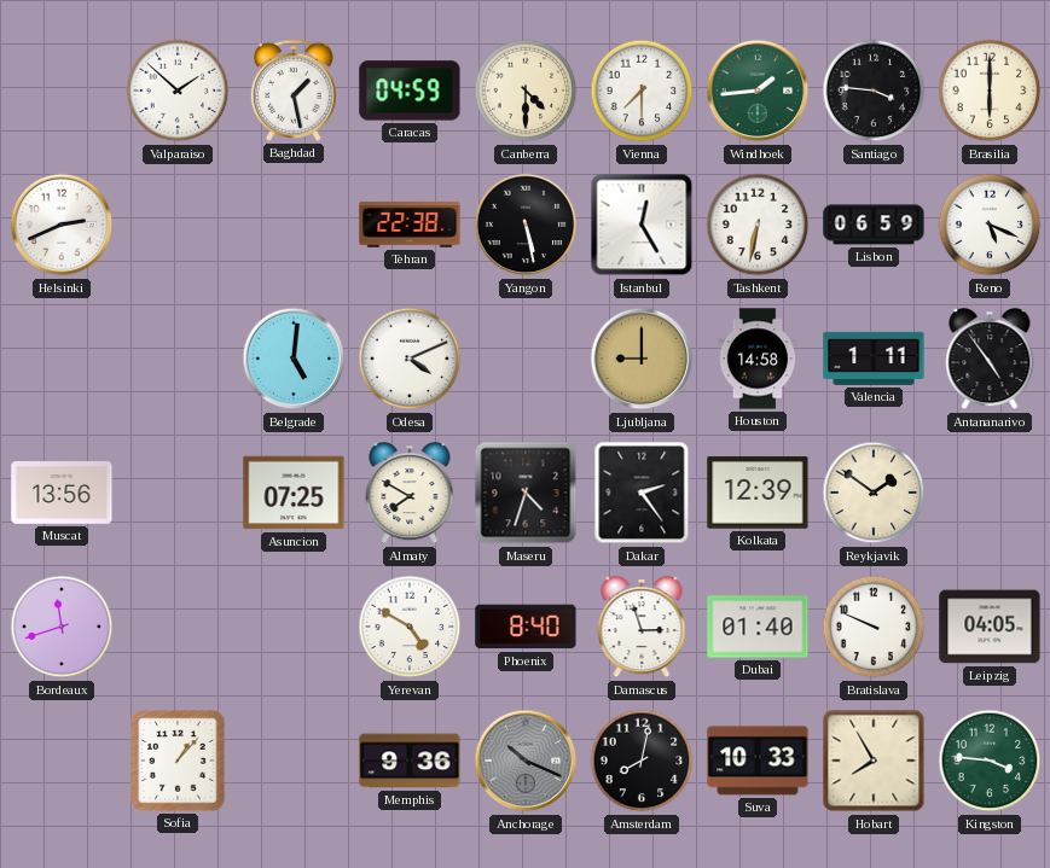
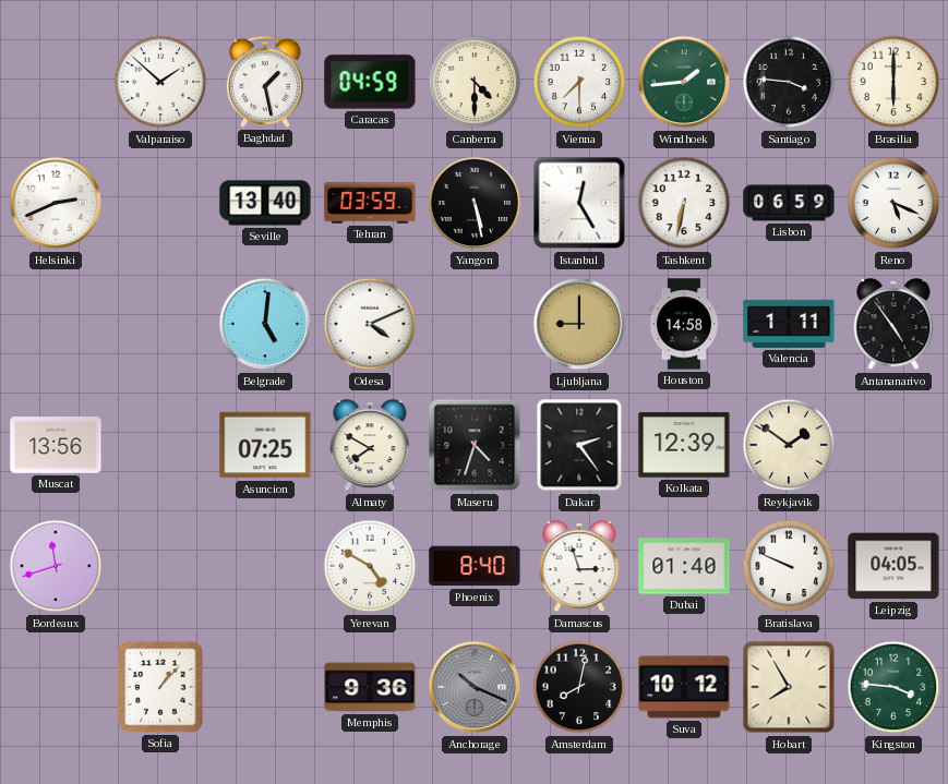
Seville: none -> 13:40
Tehran: 22:38 -> 03:59
Suva: 10:33 -> 10:12
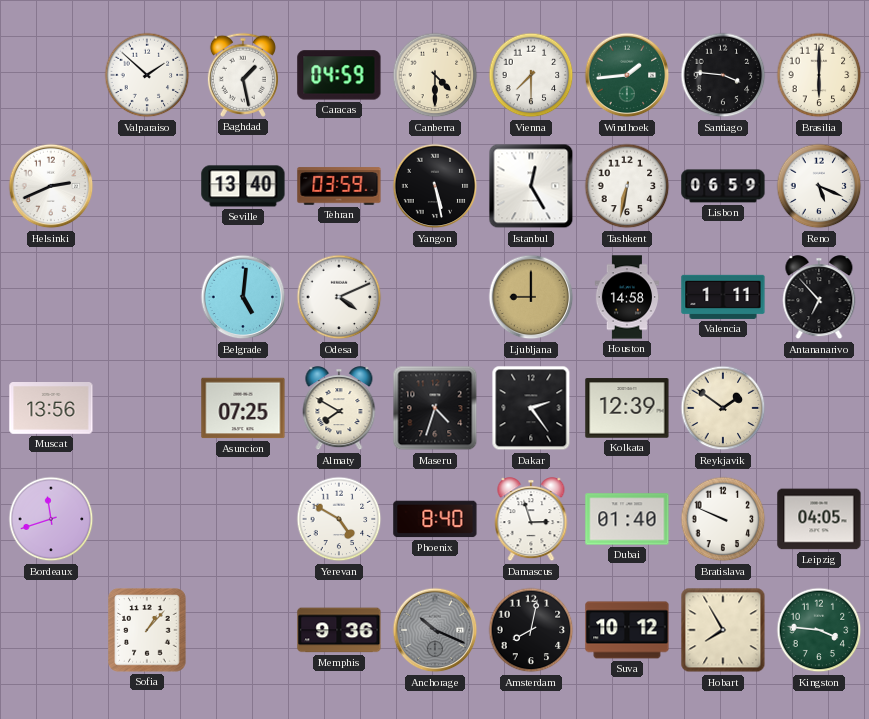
Antananarivo: 4:54 -> 6:53
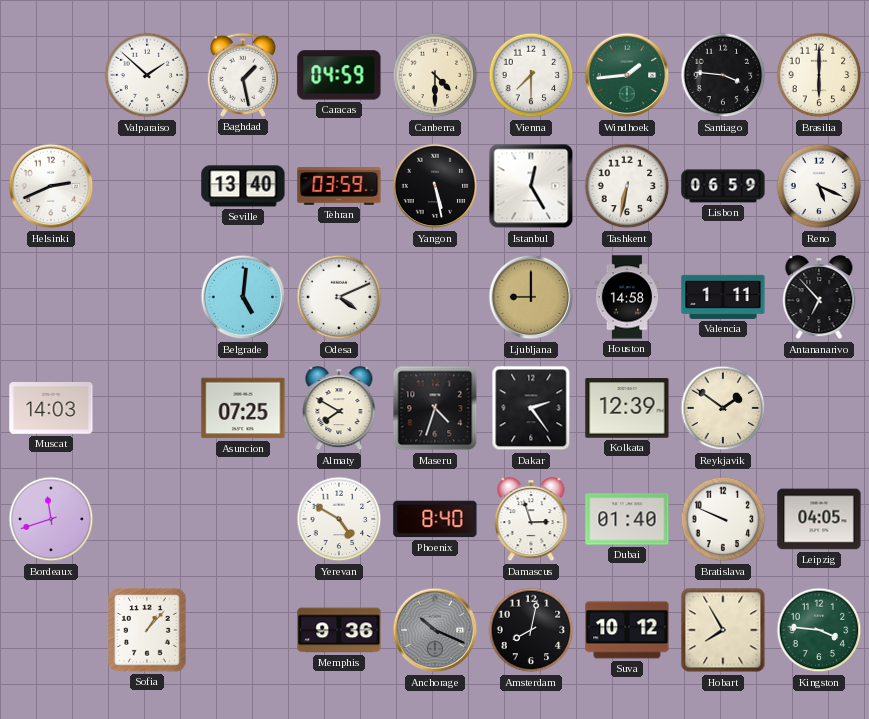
Muscat: 13:56 -> 14:03
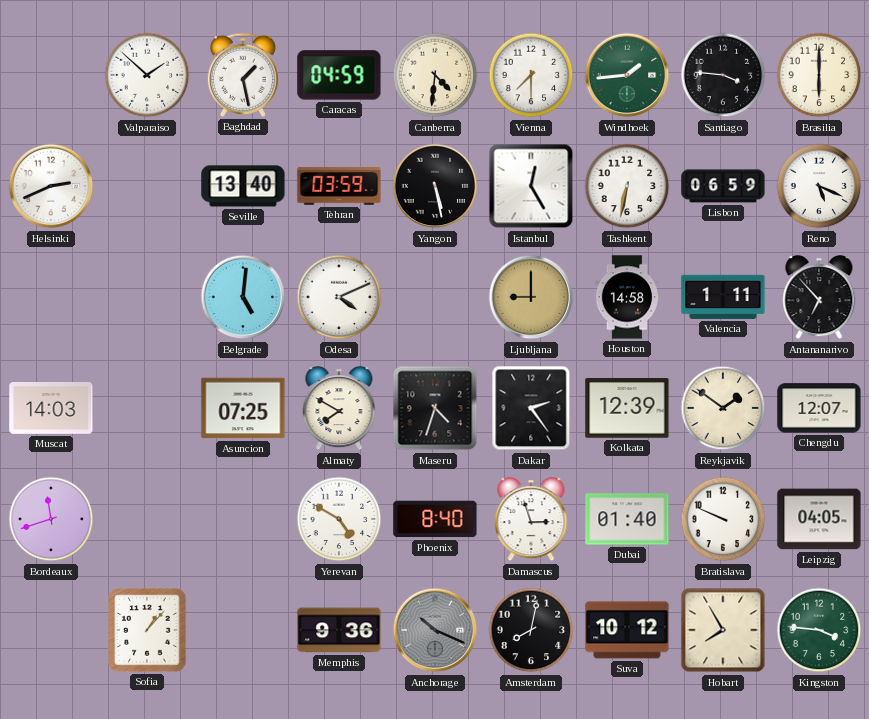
Canberra: 4:30 -> 4:31
Chengdu: none -> 12:07
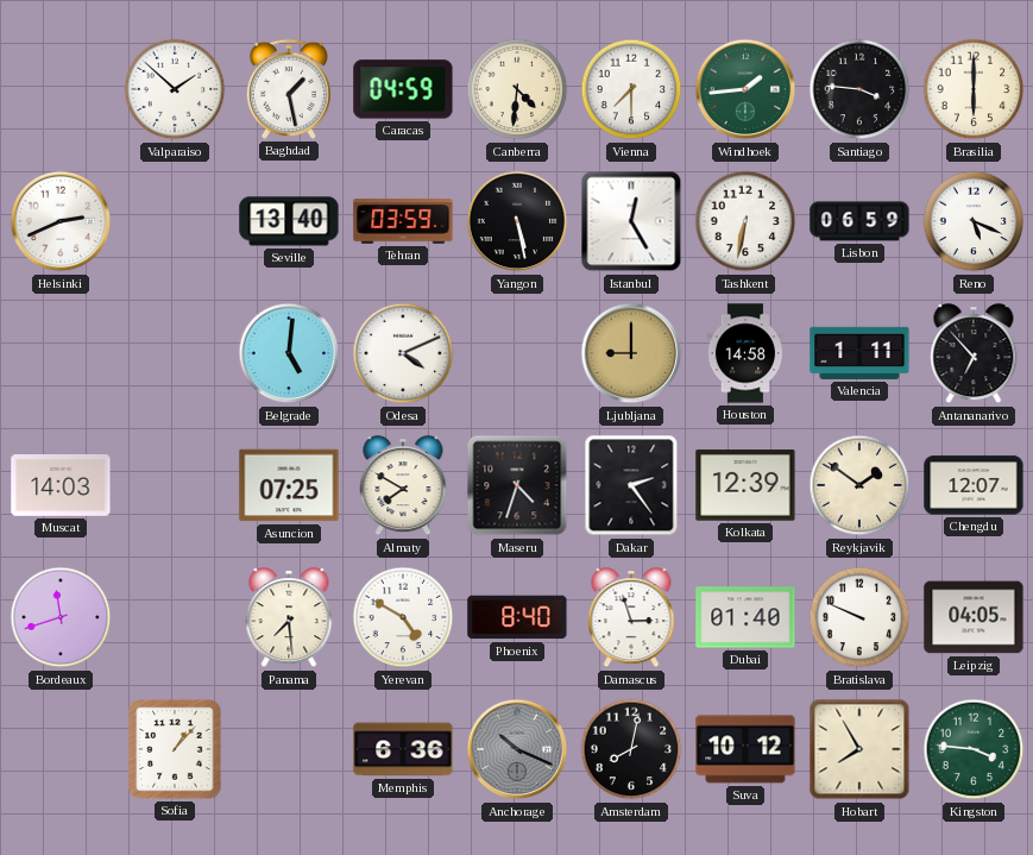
Panama: none -> 7:29
Memphis: 9:36 -> 6:36
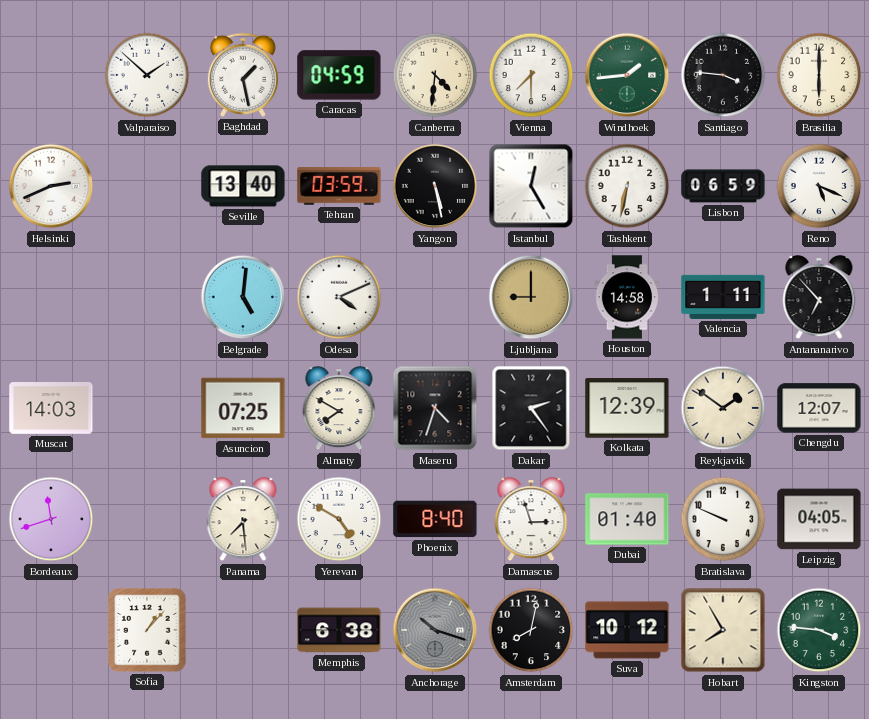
Memphis: 6:36 -> 6:38
Anchorage: 10:19 -> 10:18
